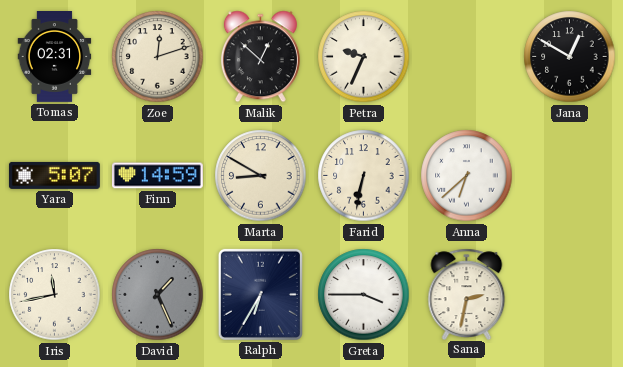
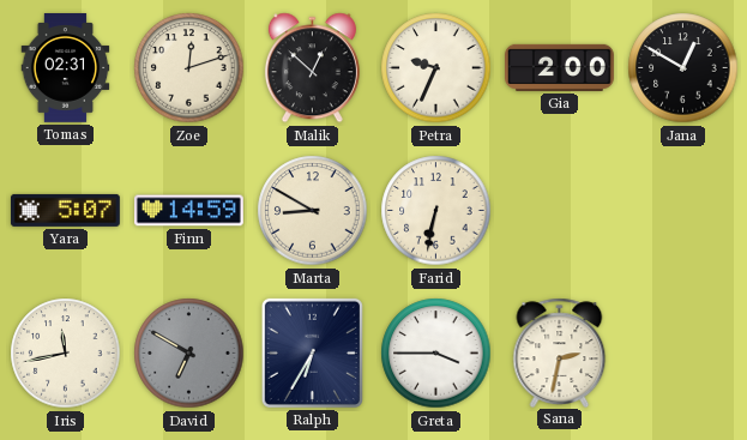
Gia: none -> 2:00
Anna: 6:38 -> none
David: 1:26 -> 6:50
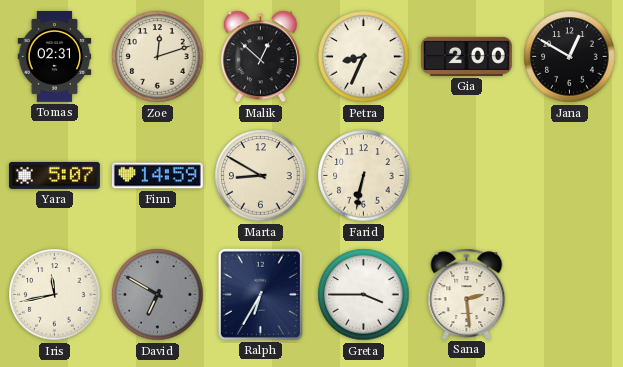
Petra: 9:34 -> 8:34
Sana: 2:32 -> 2:29
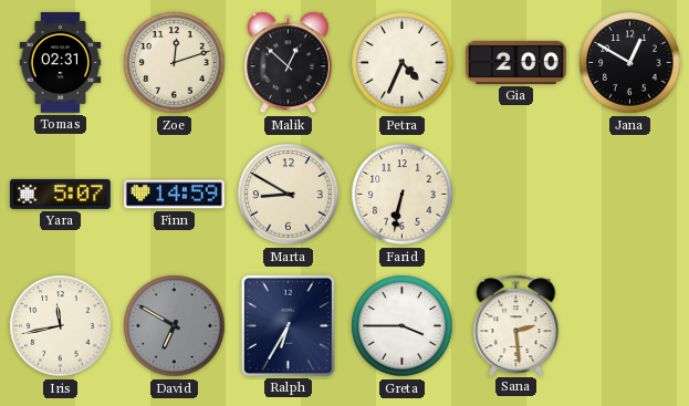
Petra: 8:34 -> 4:34
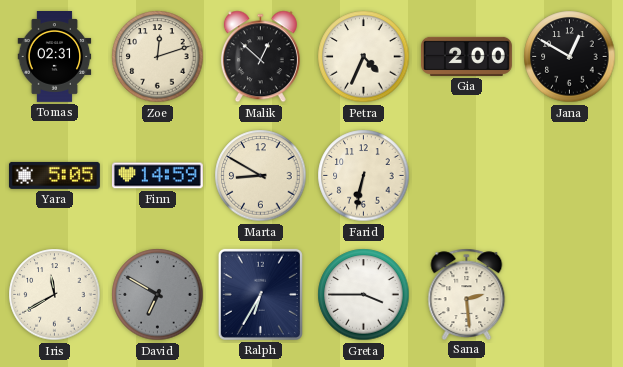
Yara: 5:07 -> 5:05
Iris: 11:43 -> 11:40
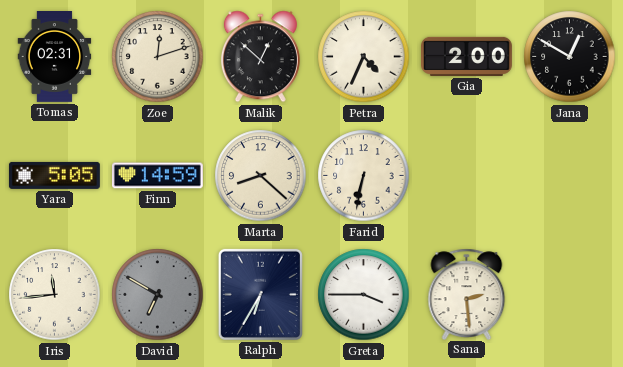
Marta: 8:50 -> 8:22
Iris: 11:40 -> 11:44
